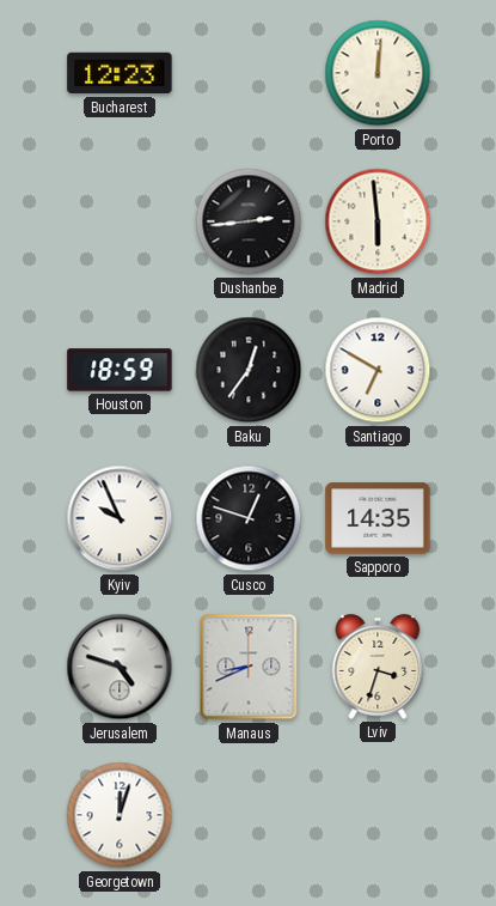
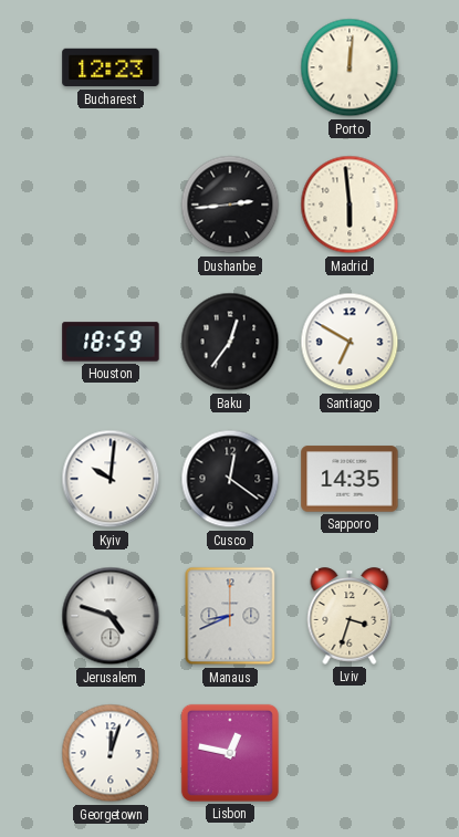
Kyiv: 9:56 -> 10:01
Cusco: 12:48 -> 12:21
Lisbon: none -> 12:47
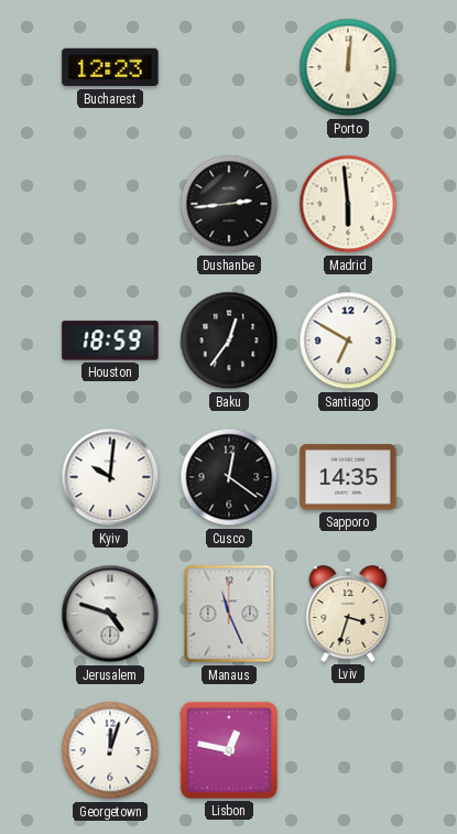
Manaus: 8:41 -> 11:26
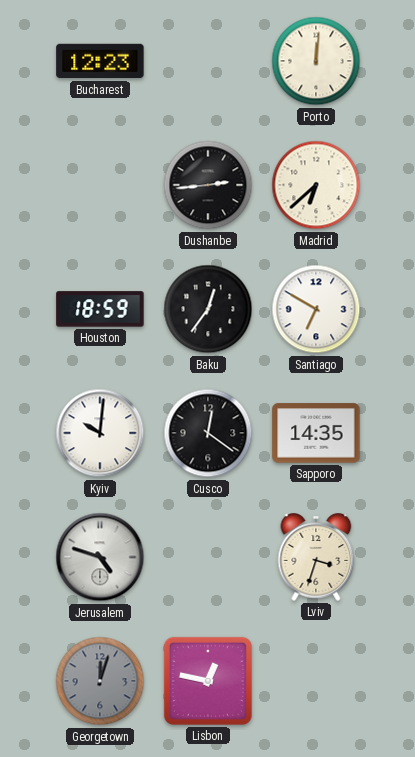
Madrid: 5:59 -> 6:38
Manaus: 11:26 -> none
Georgetown dial: white -> grey
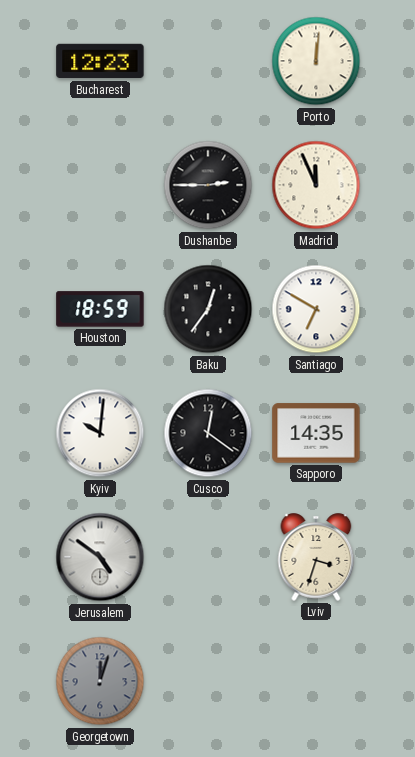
Dushanbe: 2:44 -> 2:45
Madrid: 6:38 -> 11:56
Jerusalem: 4:48 -> 4:51
Lisbon: 12:47 -> none
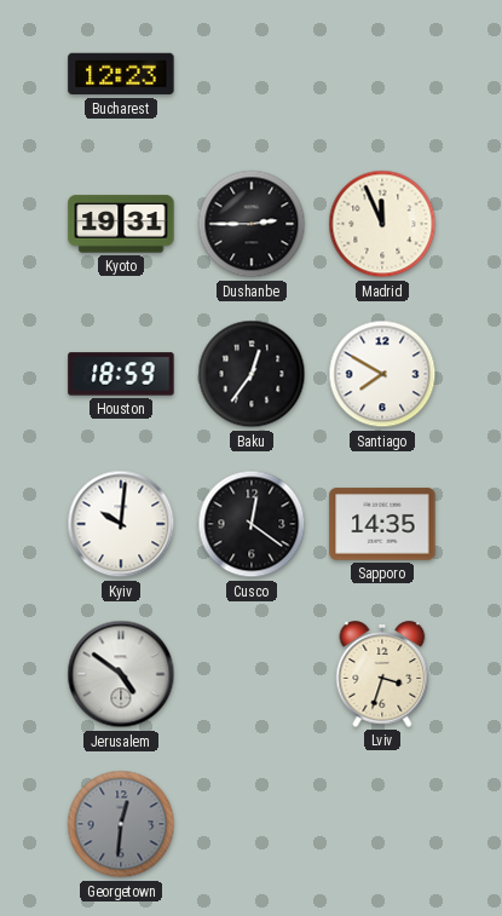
Porto: 12:01 -> none
Kyoto: none -> 19:31
Santiago: 6:50 -> 7:50
Georgetown: 12:03 -> 12:31
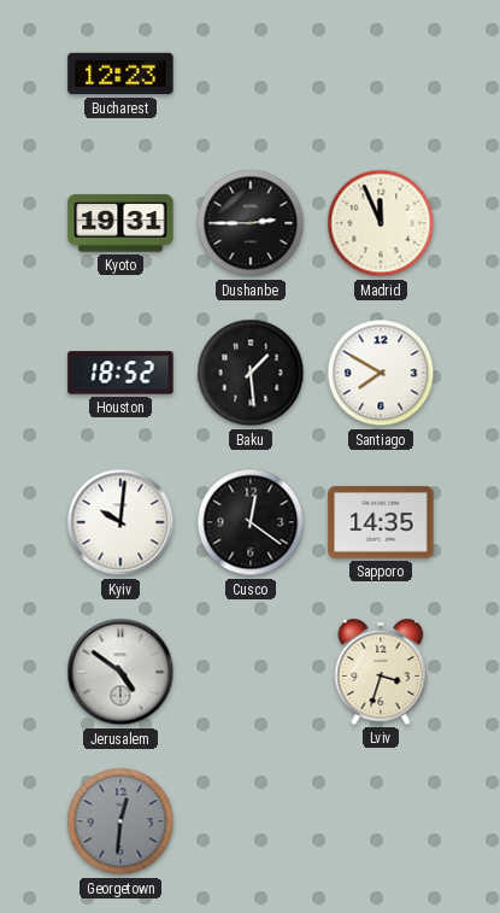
Houston: 18:59 -> 18:52
Baku: 12:36 -> 1:29
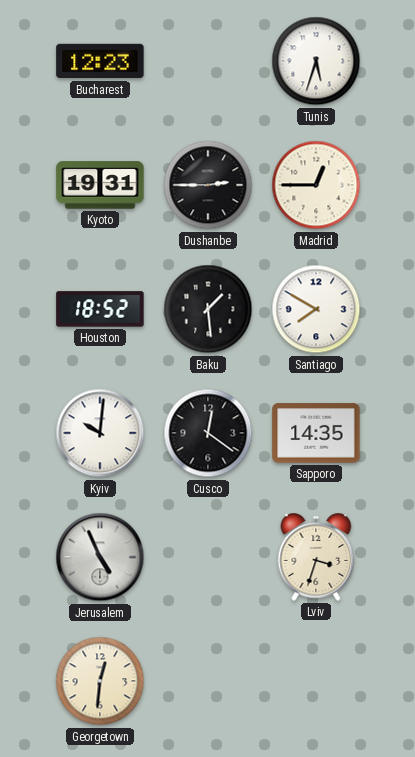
Tunis: none -> 5:33
Madrid: 11:56 -> 12:45
Jerusalem: 4:51 -> 4:56
Georgetown dial: grey -> cream
